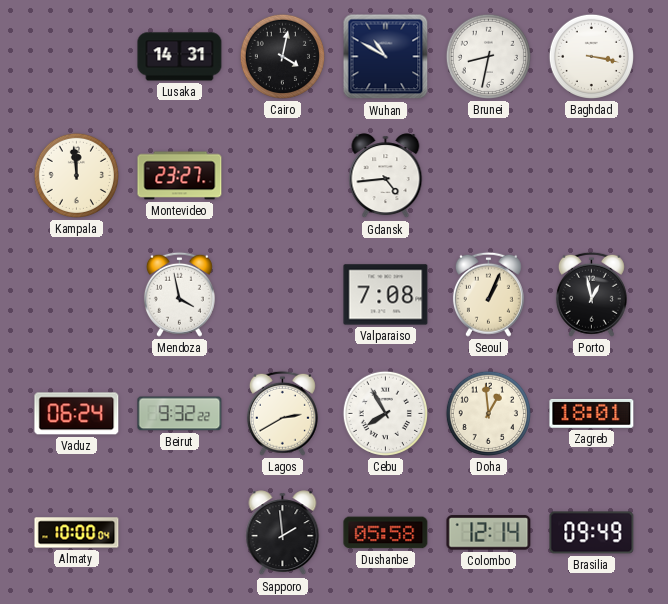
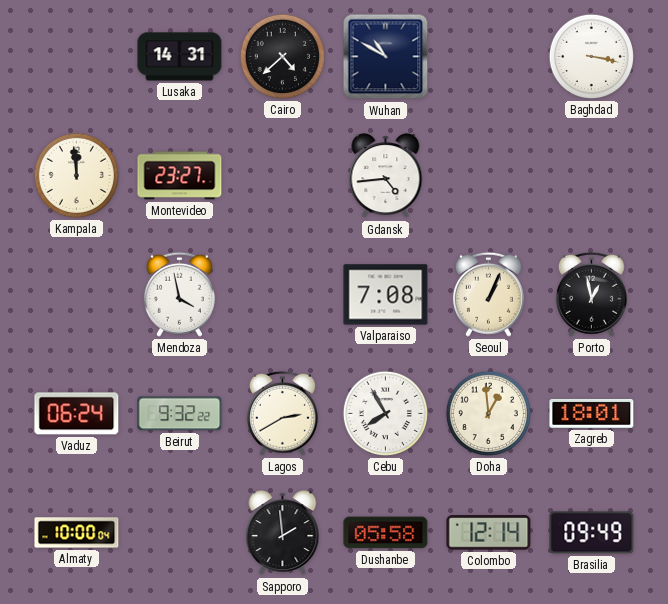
Cairo: 4:02 -> 4:38
Brunei: 8:32 -> none
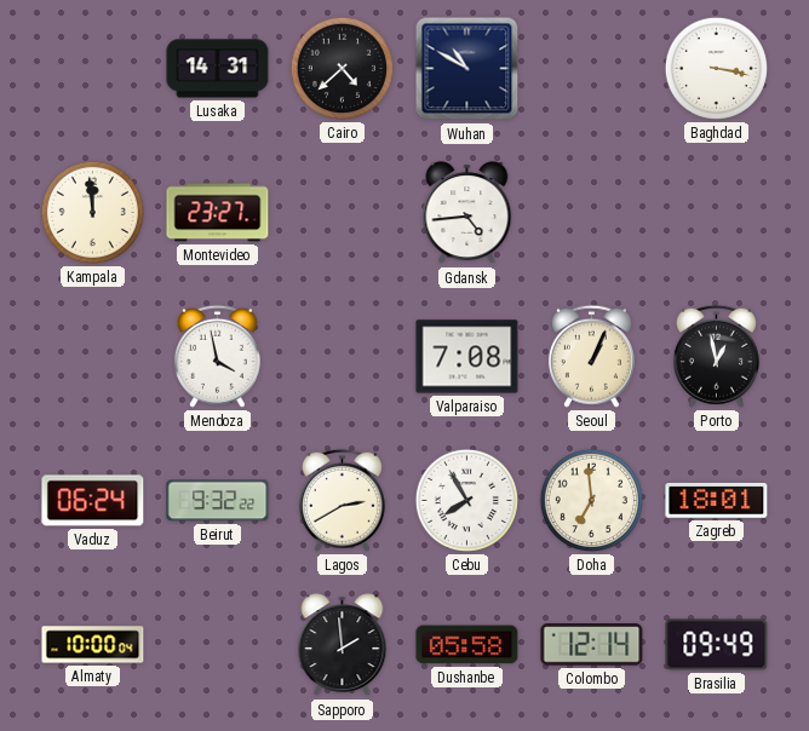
Doha: 12:59 -> 6:59
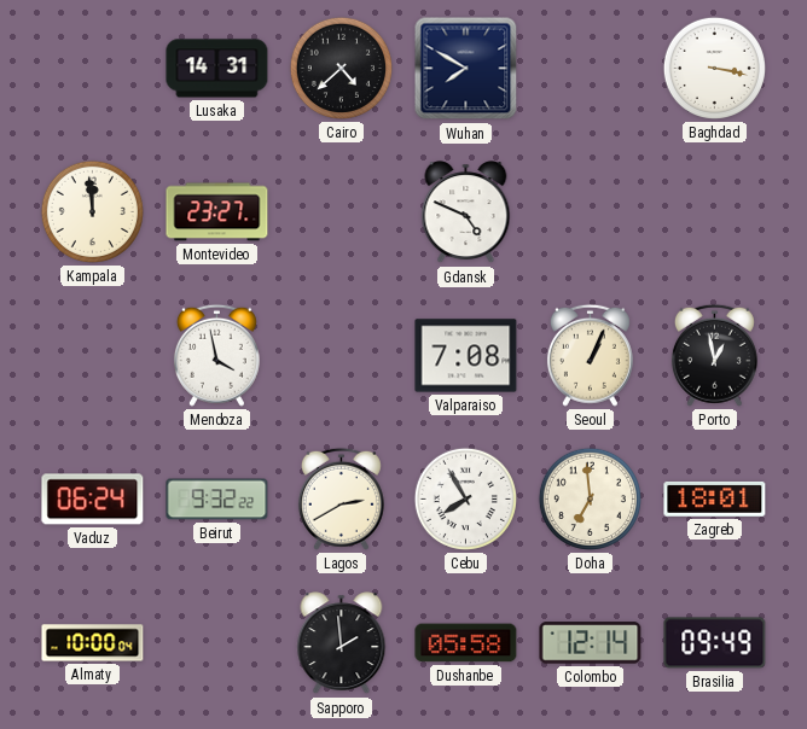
Wuhan: 10:50 -> 7:50
Gdansk: 4:44 -> 4:49
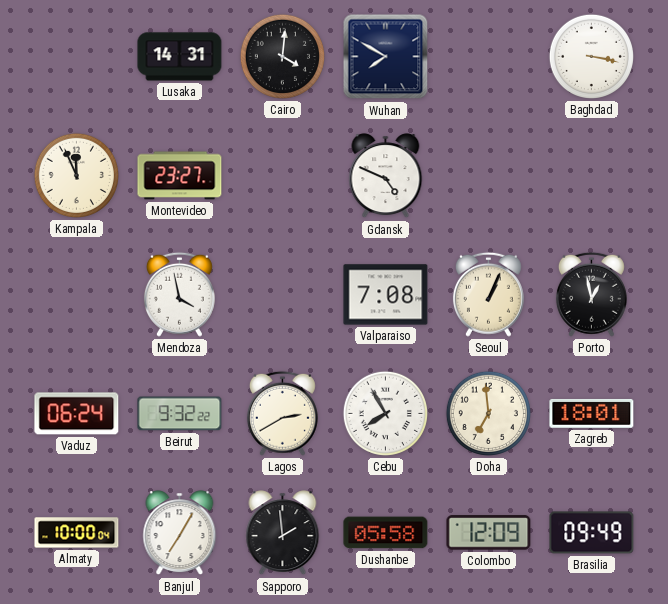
Cairo: 4:38 -> 4:01
Kampala: 11:59 -> 11:56
Banjul: none -> 7:05
Colombo: 12:14 -> 12:09
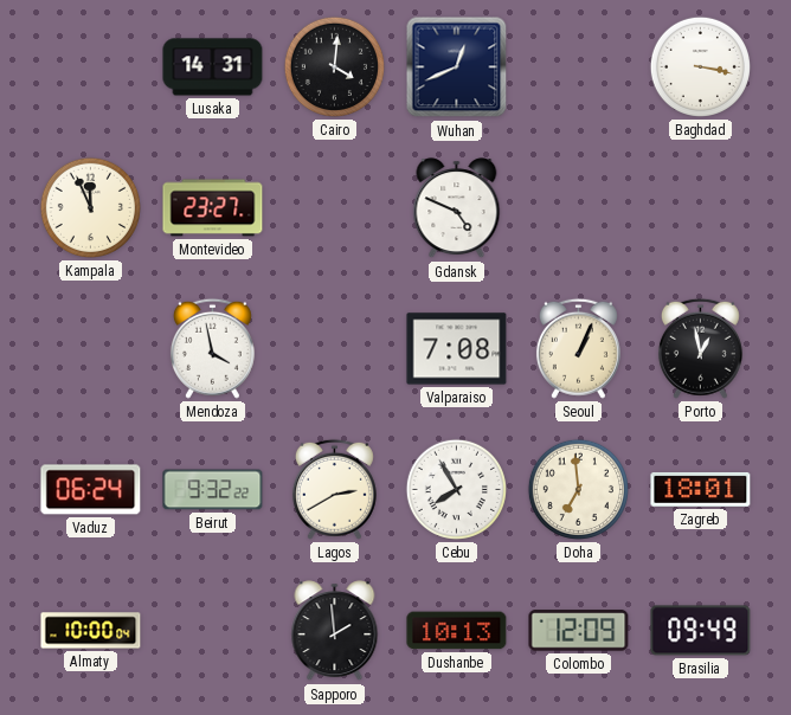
Wuhan: 7:50 -> 12:41
Banjul: 7:05 -> none
Dushanbe: 05:58 -> 10:13
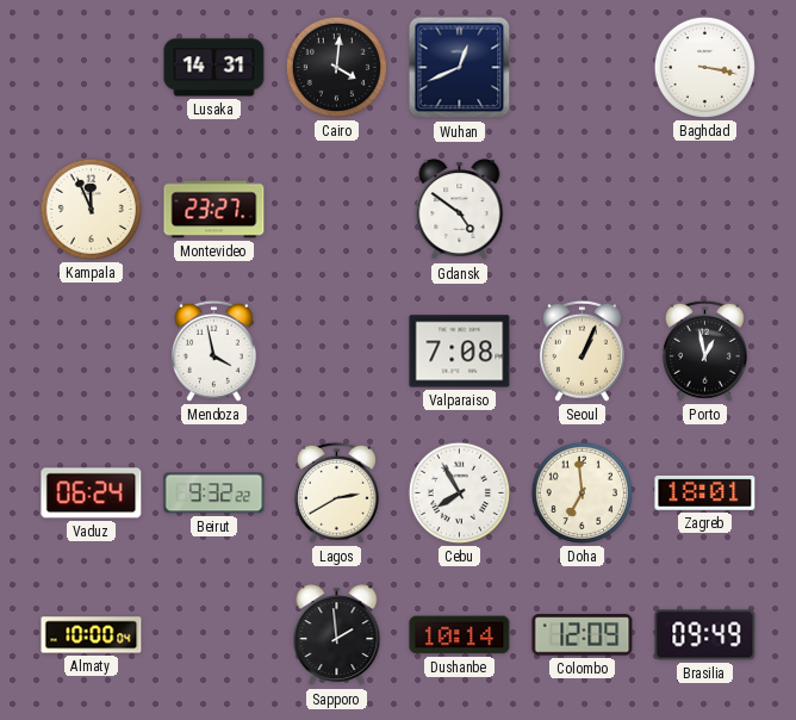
Gdansk: 4:49 -> 4:51
Dushanbe: 10:13 -> 10:14
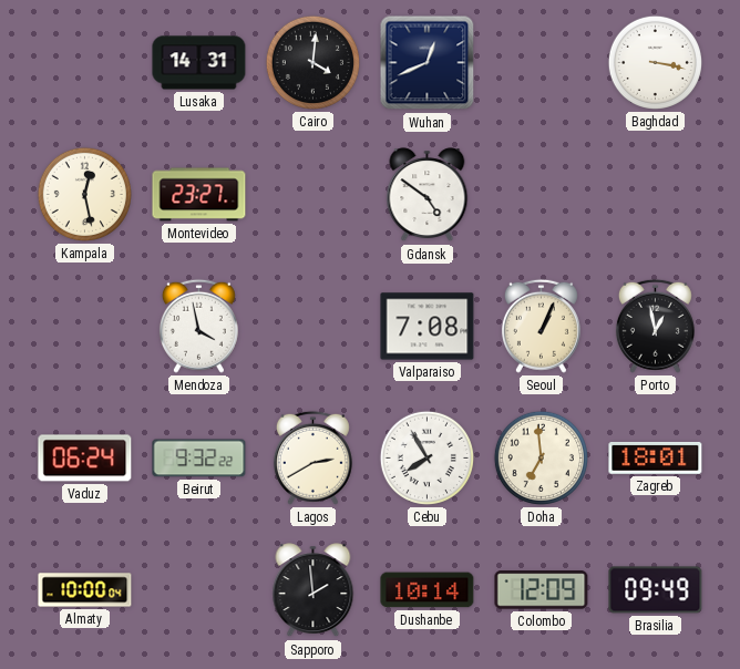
Kampala: 11:56 -> 12:28
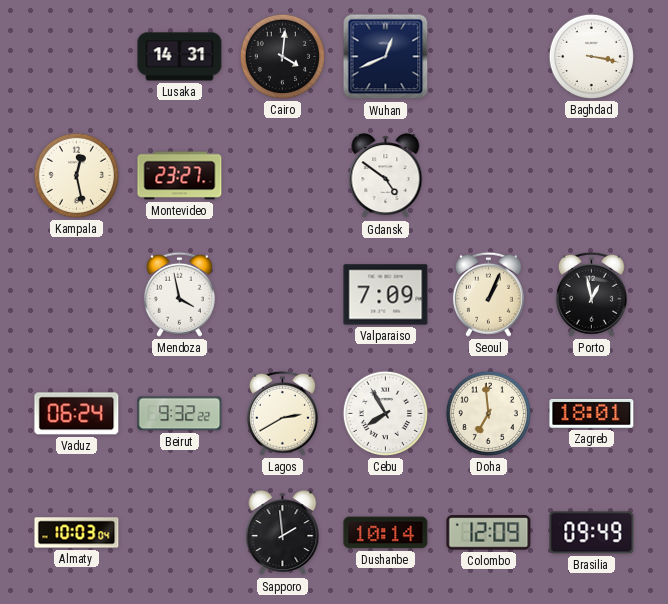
Valparaiso: 7:08 -> 7:09
Almaty: 10:00 -> 10:03
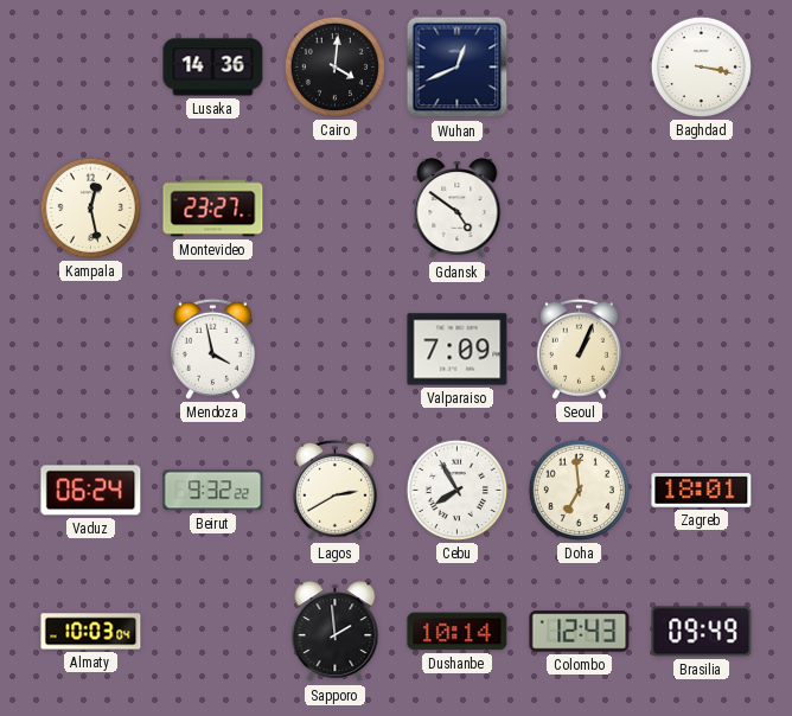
Lusaka: 14:31 -> 14:36
Porto: 12:58 -> none
Colombo: 12:09 -> 12:43
